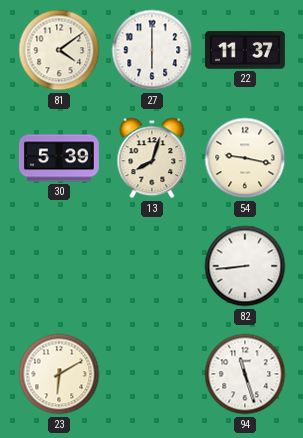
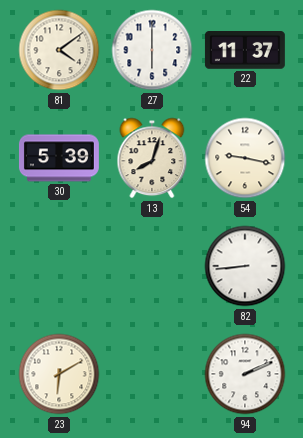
94: 11:27 -> 2:11
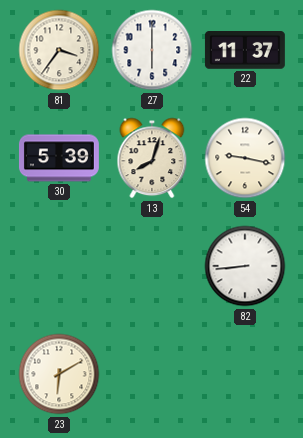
81: 4:09 -> 3:36
94: 2:11 -> none
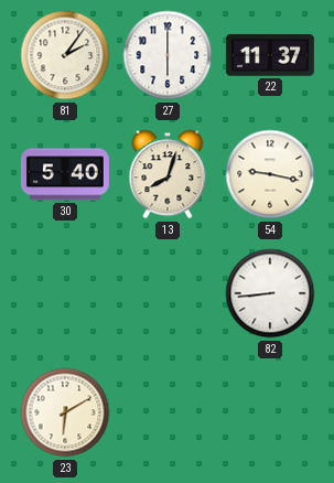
81: 3:36 -> 2:06
30: 5:39 -> 5:40
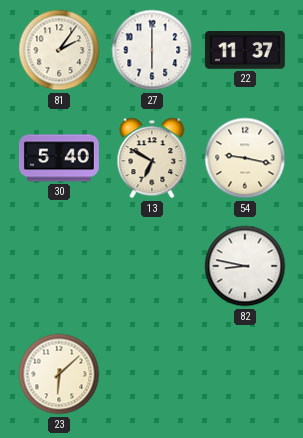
13: 8:03 -> 6:50
82: 8:44 -> 8:47
23: 6:10 -> 6:08
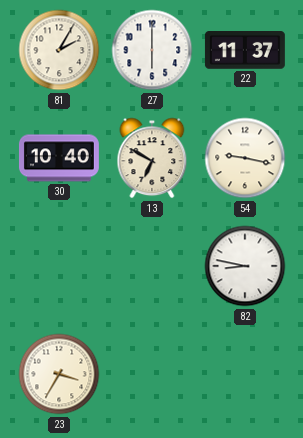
81: 2:06 -> 2:05
30: 5:40 -> 10:40
23: 6:08 -> 3:35
